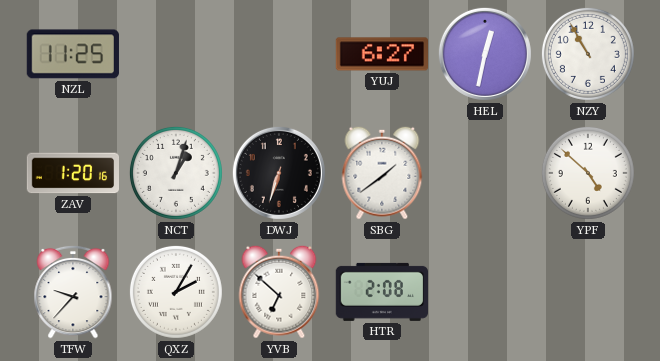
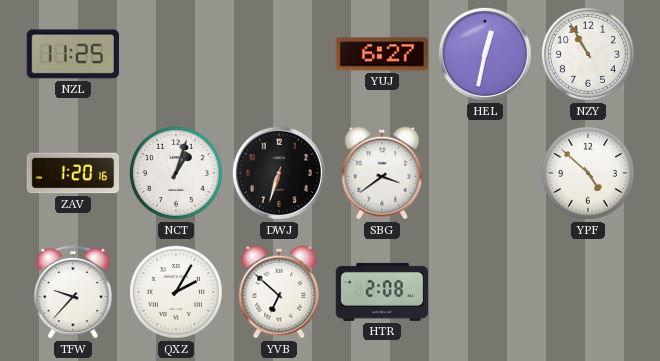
SBG: 1:39 -> 3:39
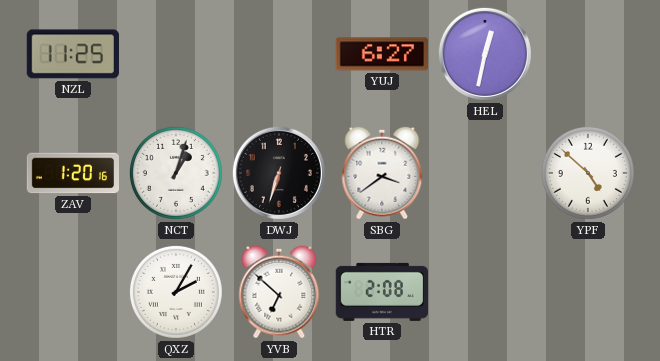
NZY: 10:55 -> none
TFW: 9:37 -> none
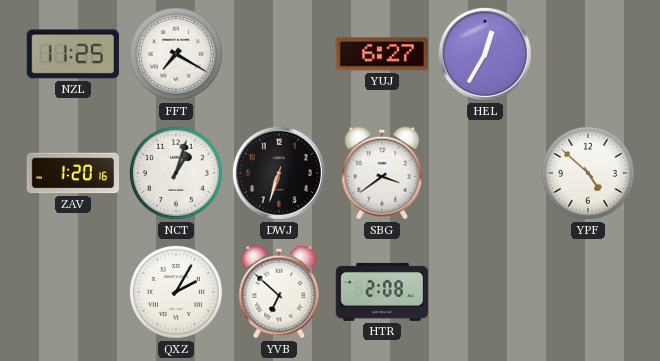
FFT: none -> 7:20
HEL: 12:32 -> 12:35
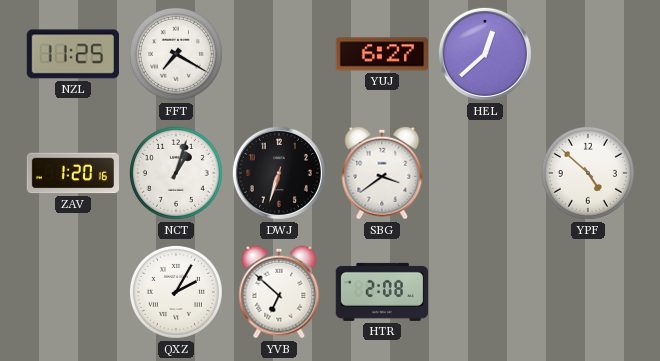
HEL: 12:35 -> 12:38
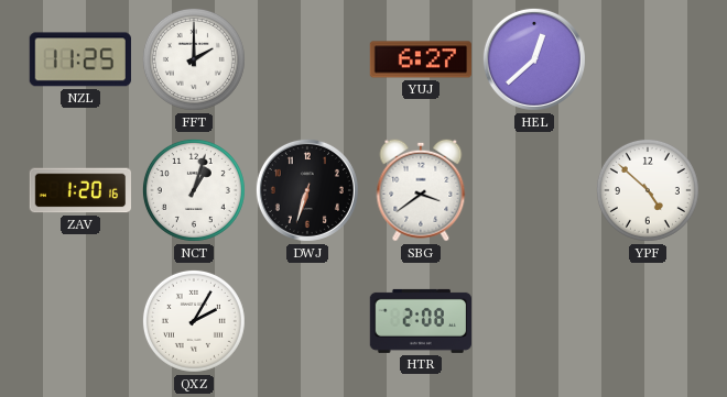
FFT: 7:20 -> 2:00
YVB: 6:52 -> none
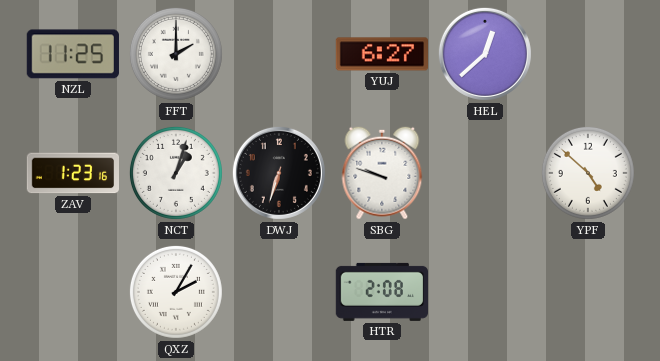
ZAV: 1:20 -> 1:23
SBG: 3:39 -> 9:48
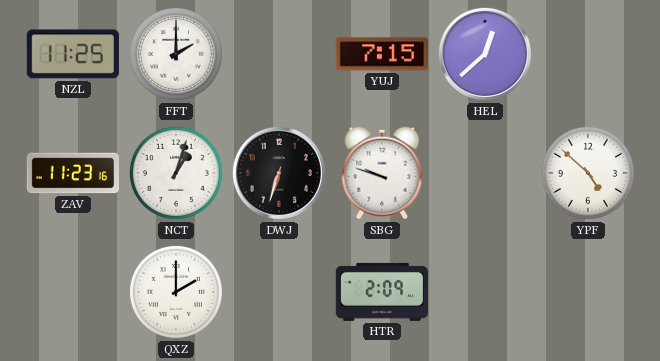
YUJ: 6:27 -> 7:15
ZAV: 1:23 -> 11:23
QXZ: 2:05 -> 2:00
HTR: 2:08 -> 2:09
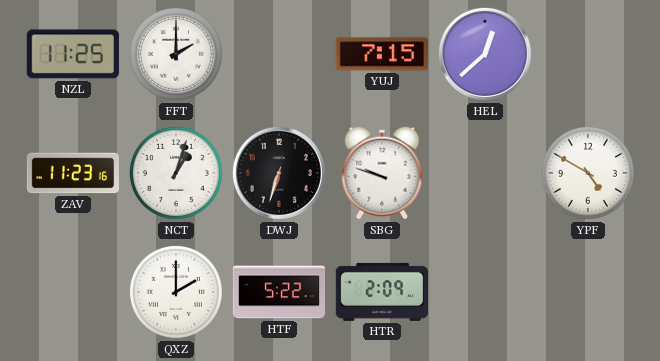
YPF: 4:52 -> 4:50
HTF: none -> 5:22
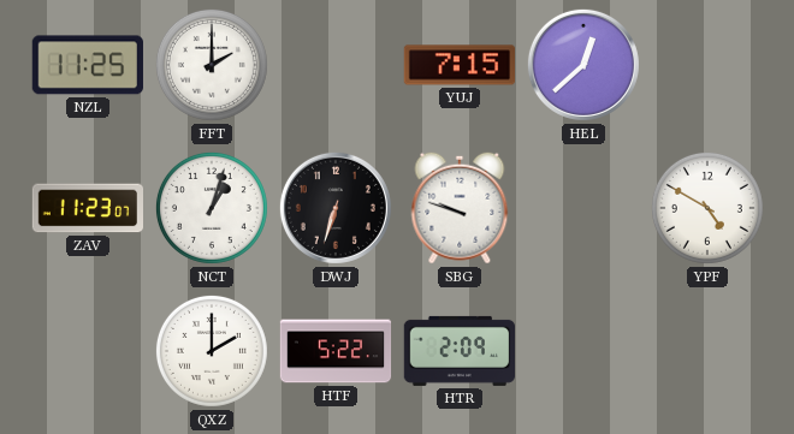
ZAV: 11:23:16 -> 11:23:07
